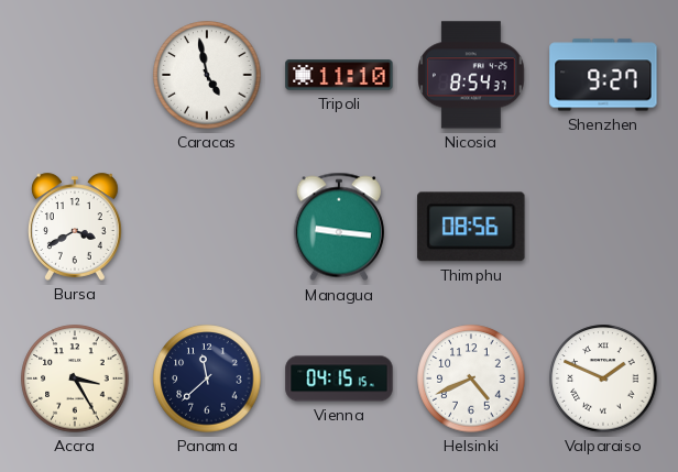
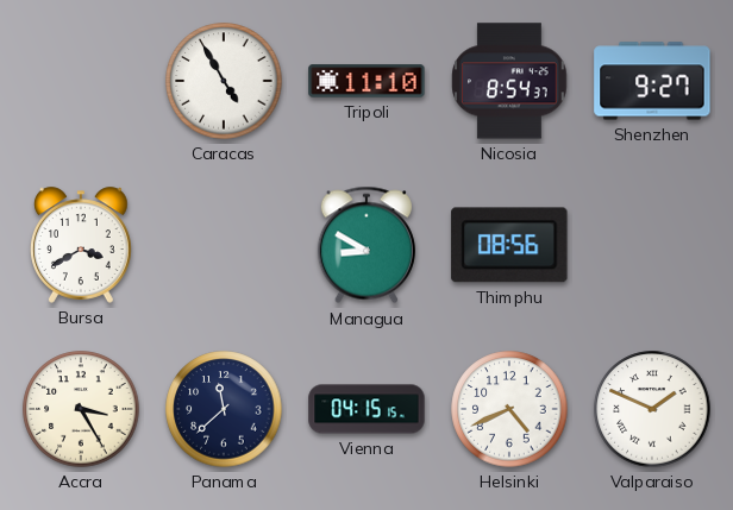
Caracas: 4:58 -> 4:55
Managua: 9:16 -> 8:50
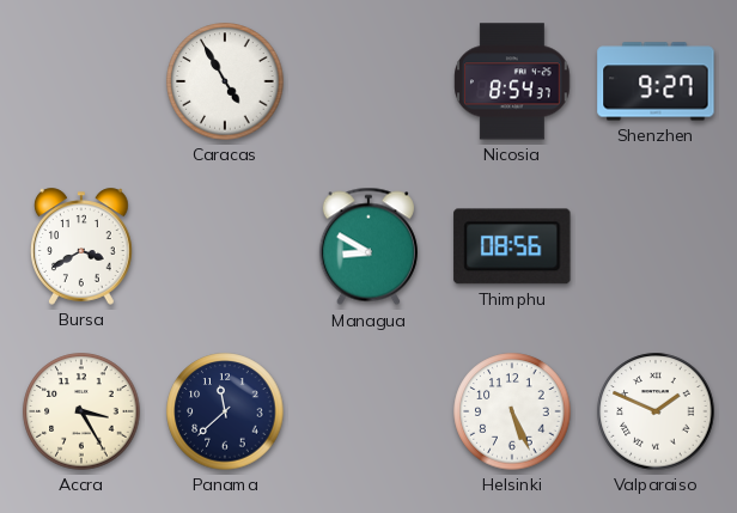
Tripoli: 11:10 -> none
Vienna: 04:15 -> none
Helsinki: 4:41 -> 5:26
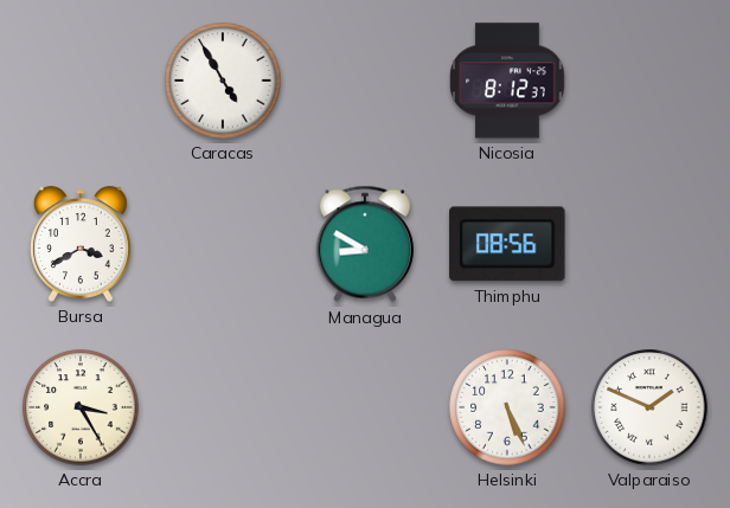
Nicosia: 8:54 -> 8:12
Shenzhen: 9:27 -> none
Panama: 11:38 -> none
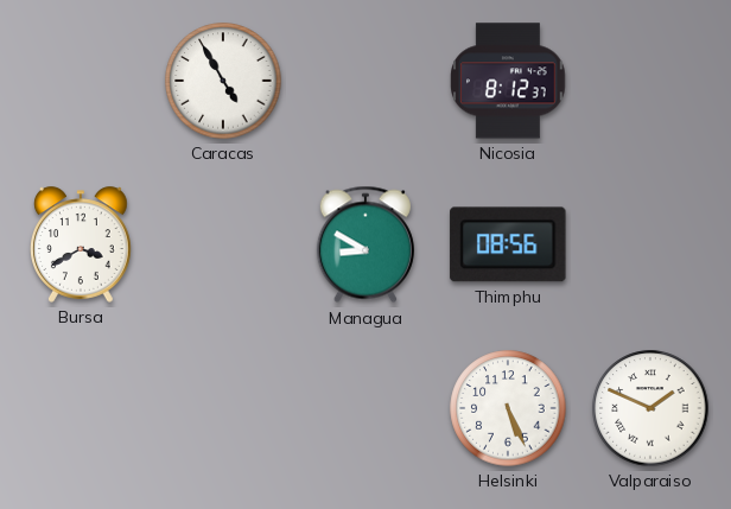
Accra: 3:25 -> none
